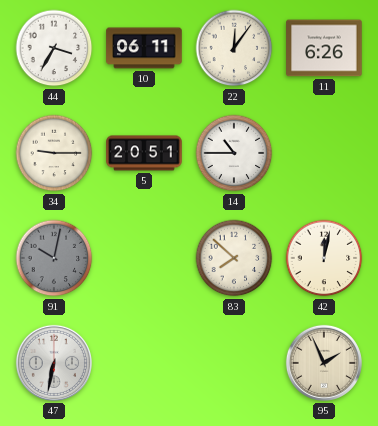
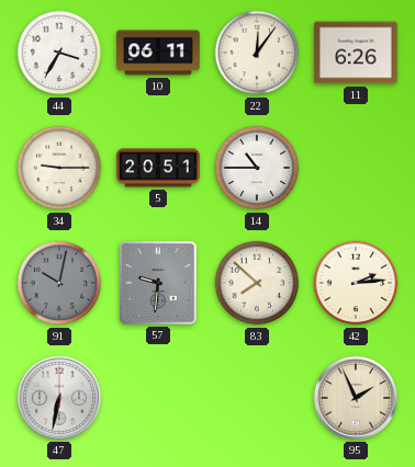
57: none -> 9:31
42: 12:02 -> 2:14
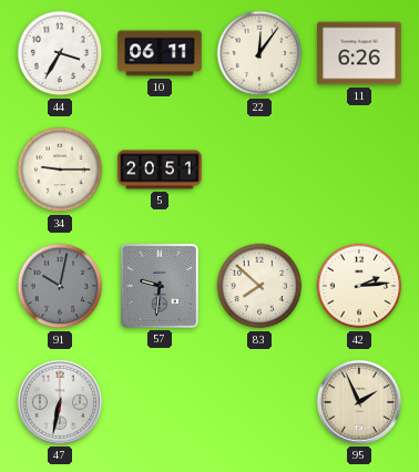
14: 10:45 -> none
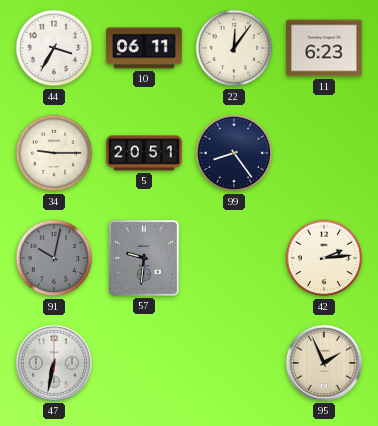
11: 6:26 -> 6:23
99: none -> 8:24
83: 7:52 -> none
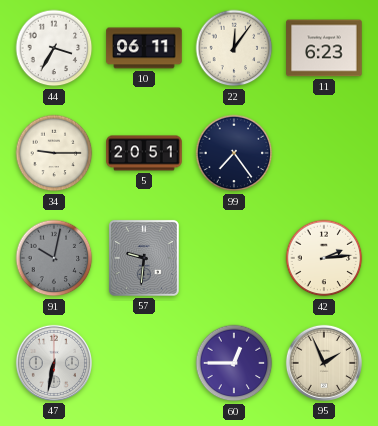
99: 8:24 -> 7:24
60: none -> 12:45
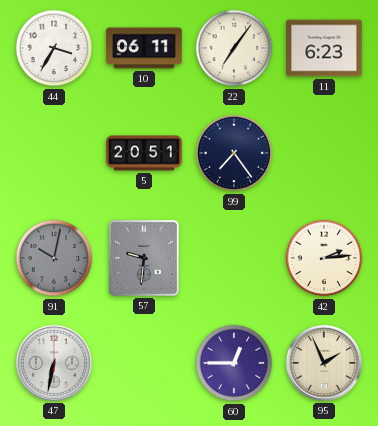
22: 12:06 -> 7:06
34: 9:15 -> none
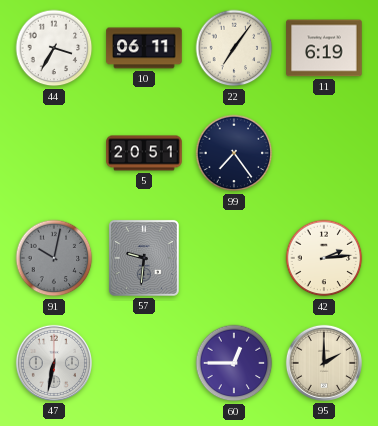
11: 6:23 -> 6:19
95: 1:56 -> 2:00
